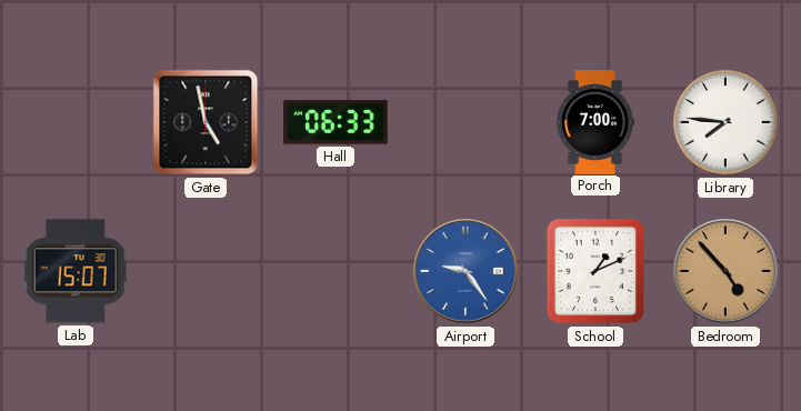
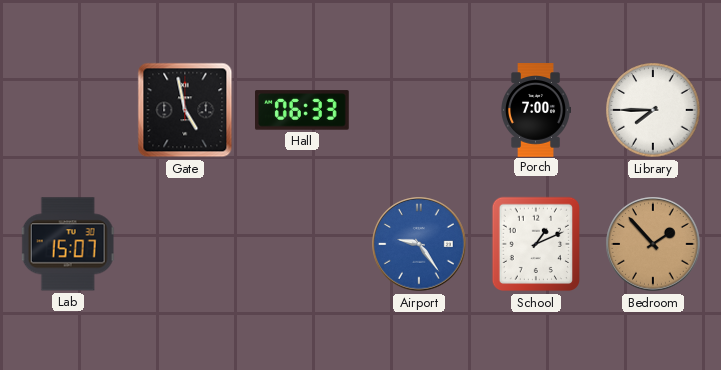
Library: 7:46 -> 7:45
Bedroom: 4:53 -> 1:53
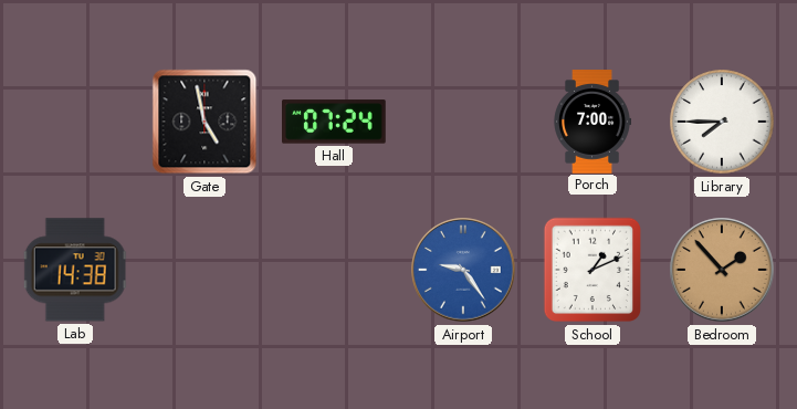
Hall: 06:33 -> 07:24
Lab: 15:07 -> 14:38
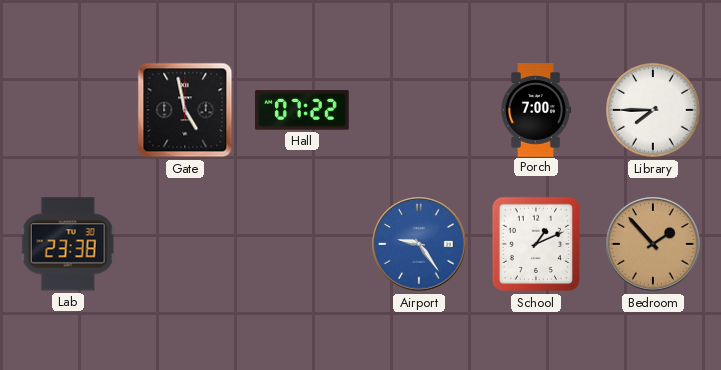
Hall: 07:24 -> 07:22
Lab: 14:38 -> 23:38
